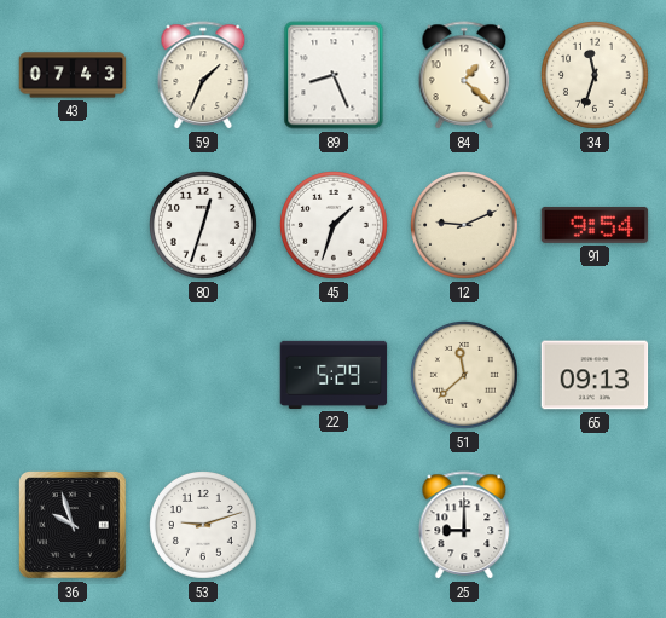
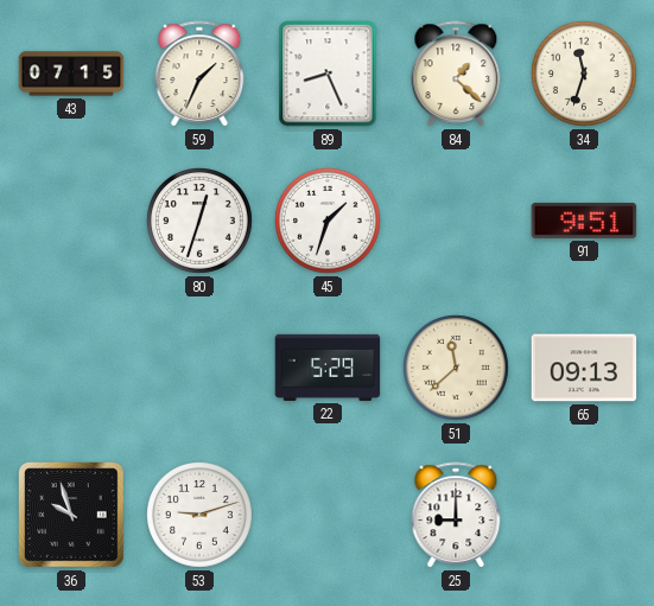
43: 07:43 -> 07:15
12: 9:11 -> none
91: 9:54 -> 9:51
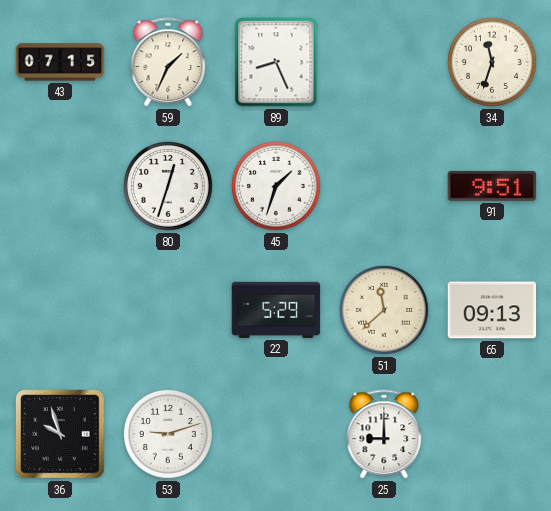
84: 1:22 -> none
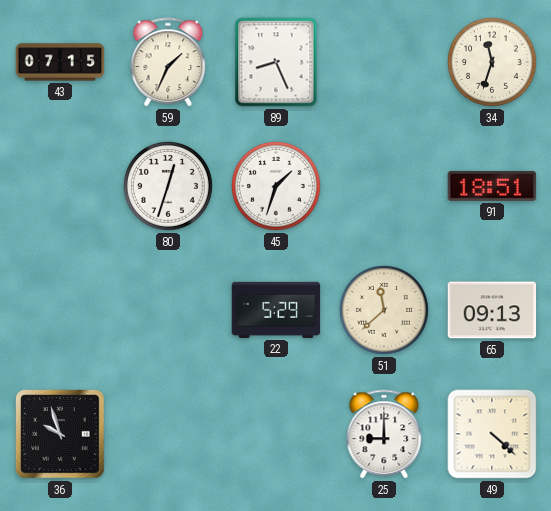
91: 9:51 -> 18:51
53: 9:12 -> none
49: none -> 4:22
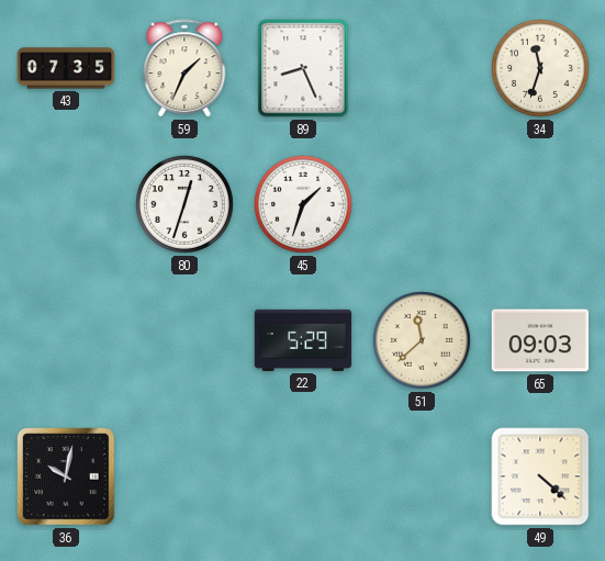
43: 07:15 -> 07:35
91: 18:51 -> none
65: 09:13 -> 09:03
36: 9:57 -> 10:02
25: 9:00 -> none
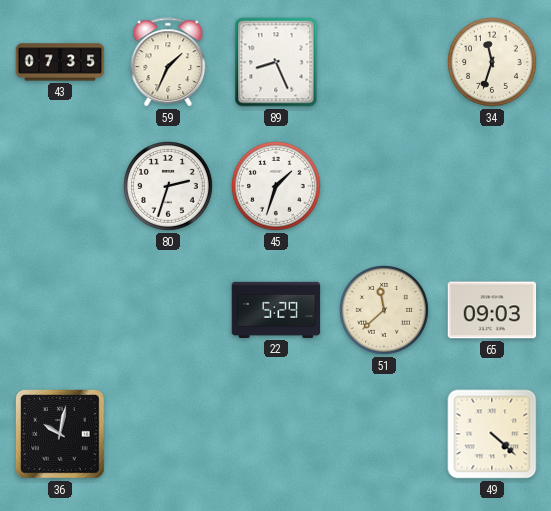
80: 12:33 -> 2:33
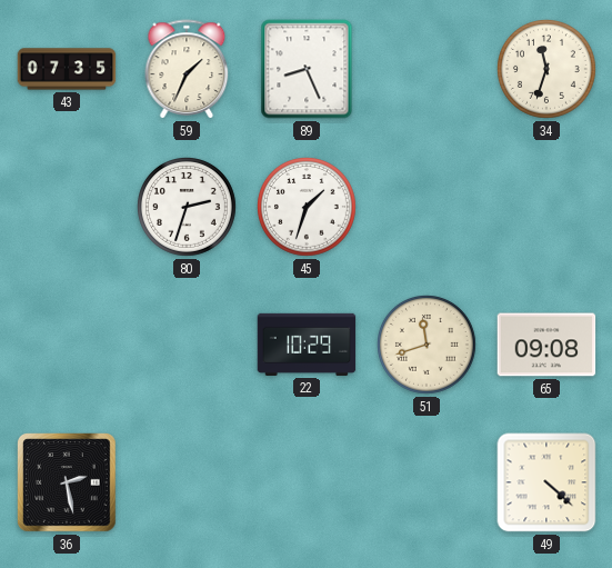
22: 5:29 -> 10:29
51: 11:38 -> 11:42
65: 09:03 -> 09:08
36: 10:02 -> 2:28
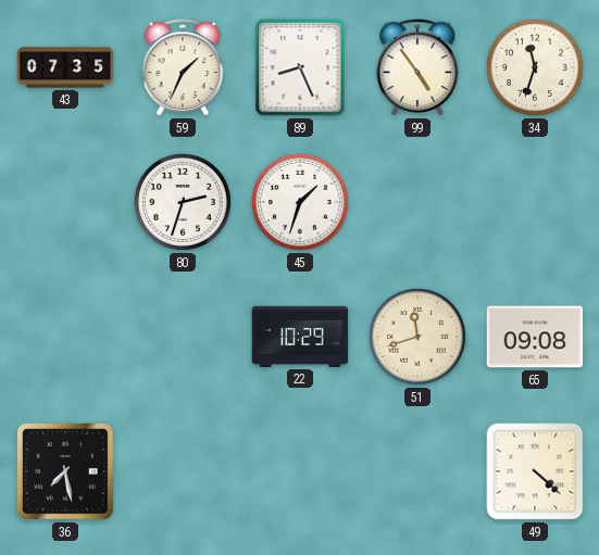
99: none -> 4:54
36: 2:28 -> 7:28
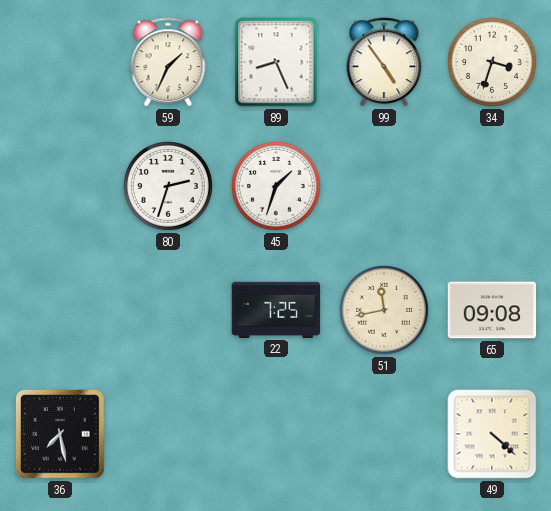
43: 07:35 -> none
34: 11:33 -> 3:33
22: 10:29 -> 7:25
51: 11:42 -> 11:43
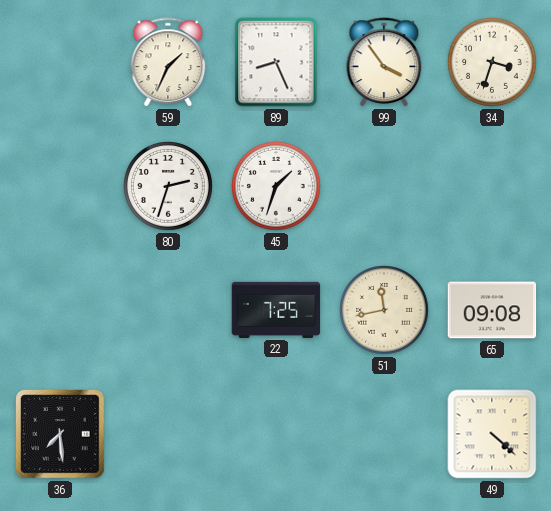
99: 4:54 -> 3:54
36: 7:28 -> 7:29
